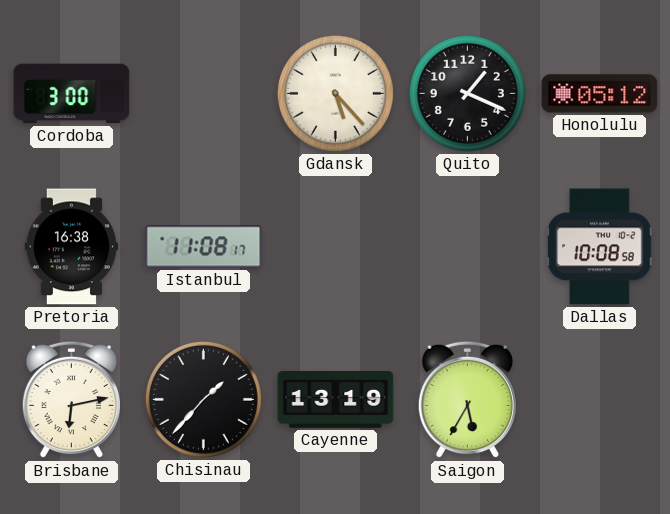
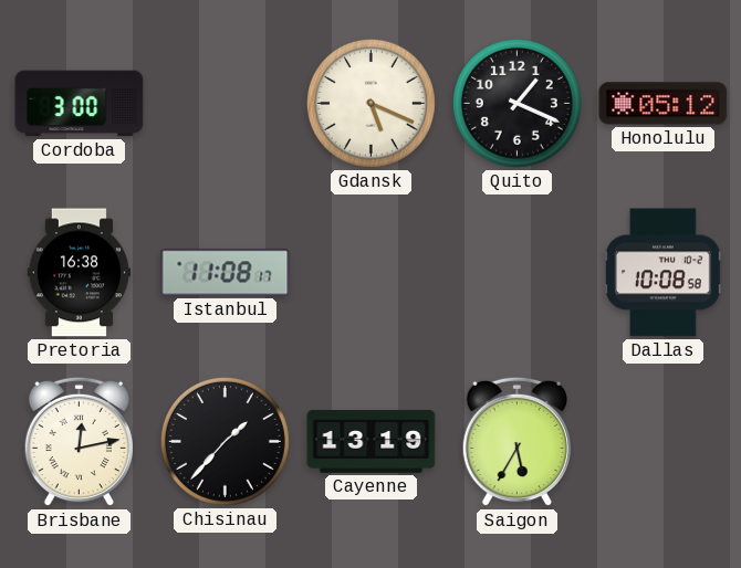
Gdansk: 5:23 -> 5:19
Brisbane: 6:13 -> 12:13
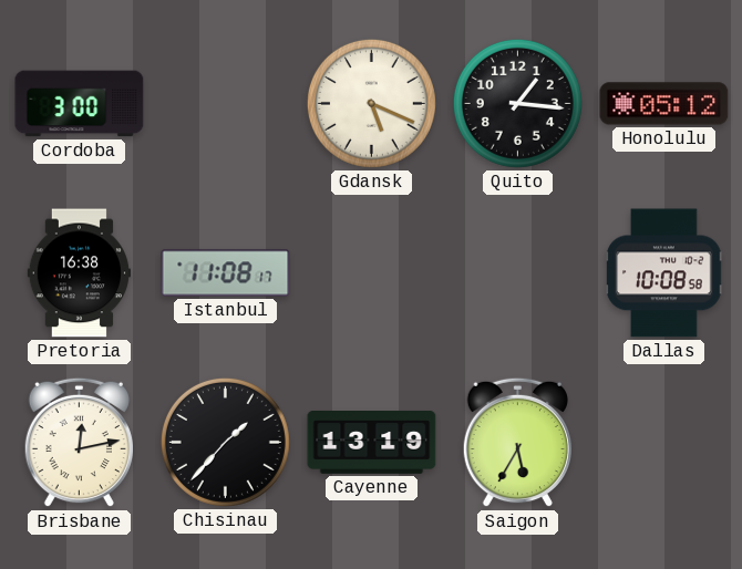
Quito: 1:19 -> 1:16
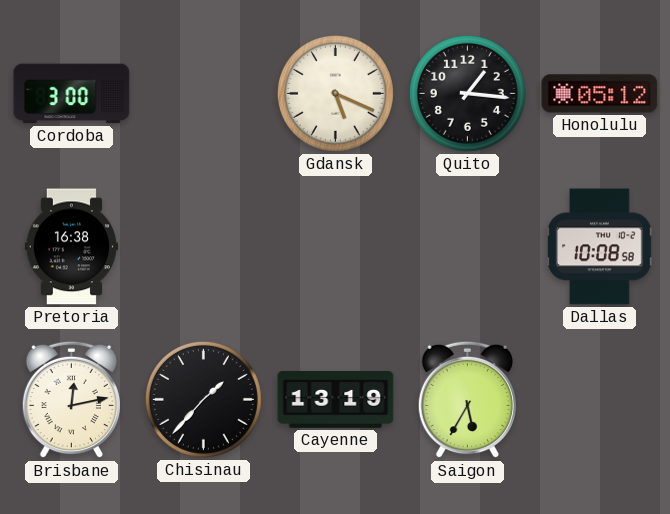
Istanbul: 11:08 -> none
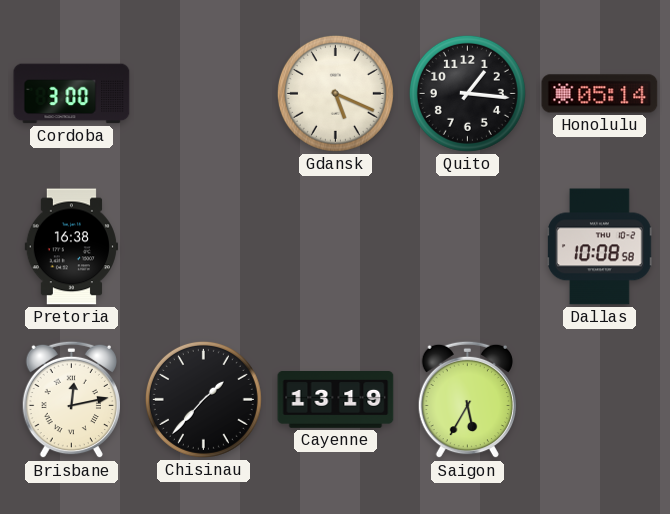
Honolulu: 05:12 -> 05:14
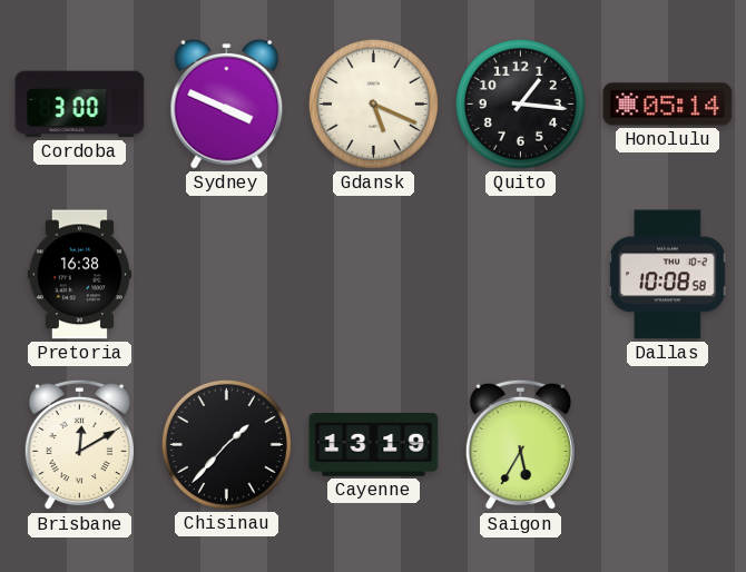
Sydney: none -> 3:49
Brisbane: 12:13 -> 12:10
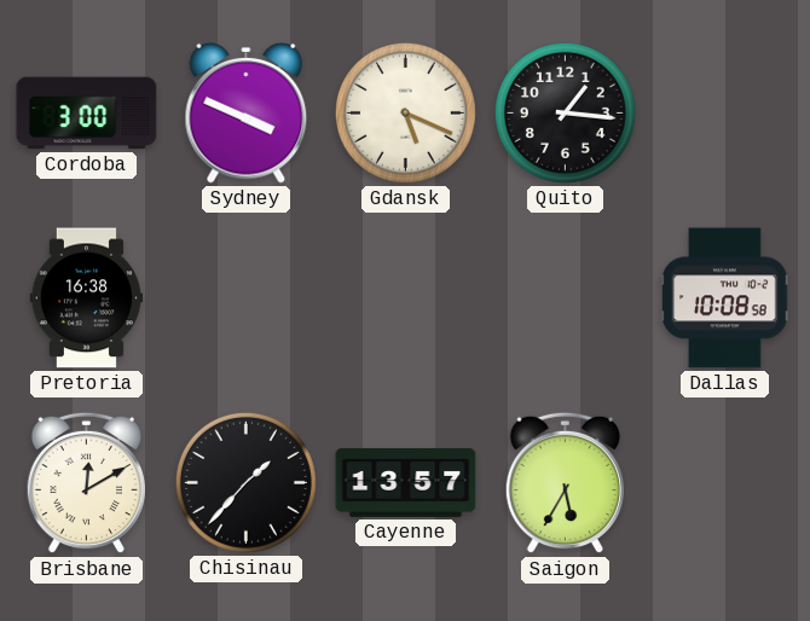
Honolulu: 05:14 -> none
Cayenne: 13:19 -> 13:57
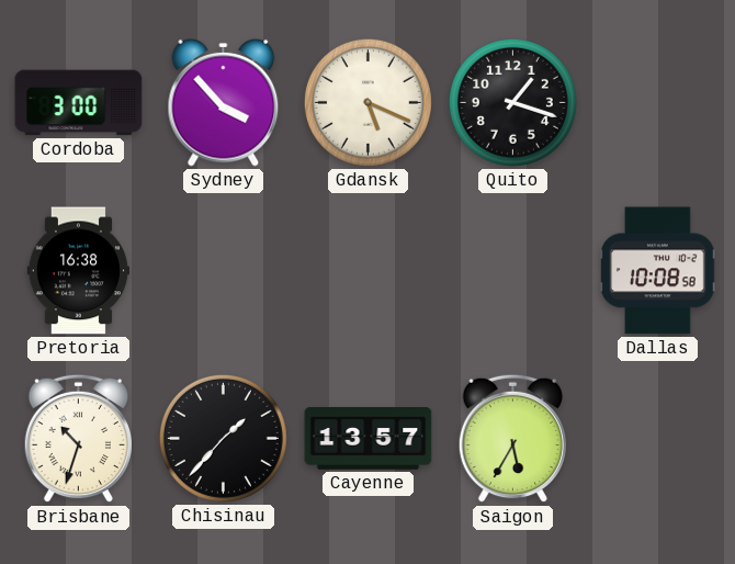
Sydney: 3:49 -> 3:53
Quito: 1:16 -> 1:18
Brisbane: 12:10 -> 10:33
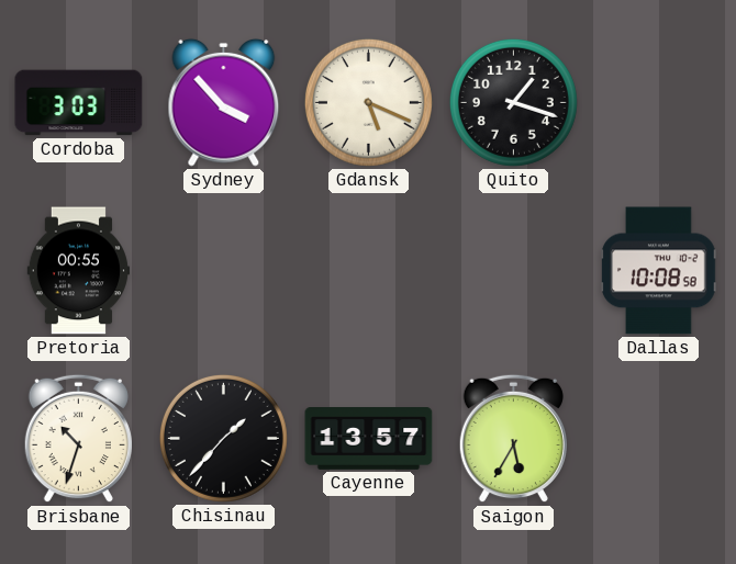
Cordoba: 3:00 -> 3:03
Pretoria: 16:38 -> 00:55
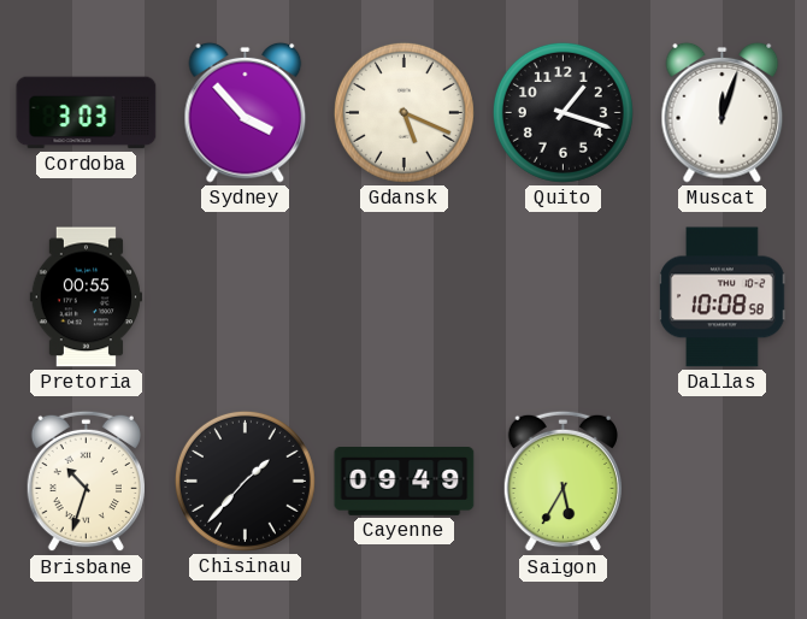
Muscat: none -> 12:03
Cayenne: 13:57 -> 09:49
